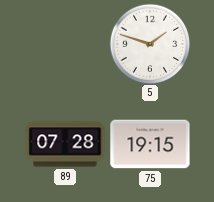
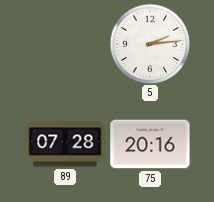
5: 1:48 -> 2:14
75: 19:15 -> 20:16
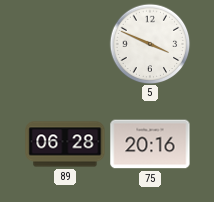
5: 2:14 -> 3:49
89: 07:28 -> 06:28
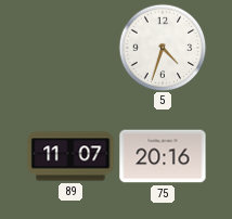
5: 3:49 -> 4:33
89: 06:28 -> 11:07
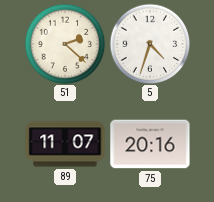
51: none -> 2:22
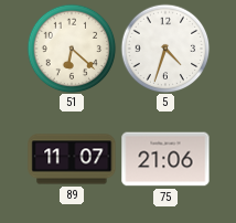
51: 2:22 -> 6:22
75: 20:16 -> 21:06
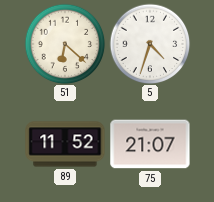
89: 11:07 -> 11:52
75: 21:06 -> 21:07
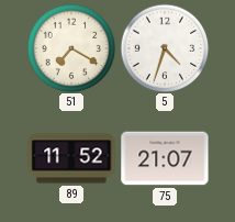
51: 6:22 -> 7:20
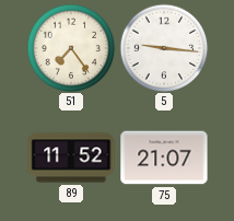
51: 7:20 -> 7:24
5: 4:33 -> 9:16
